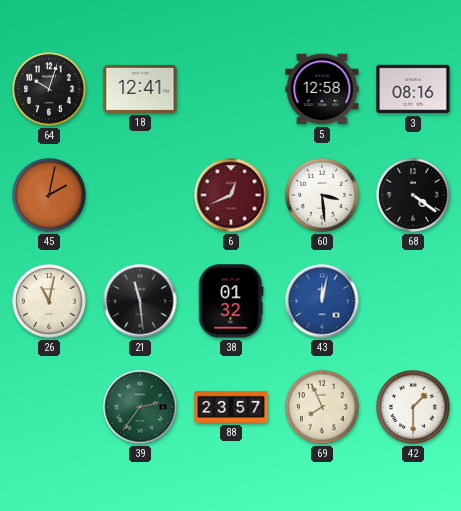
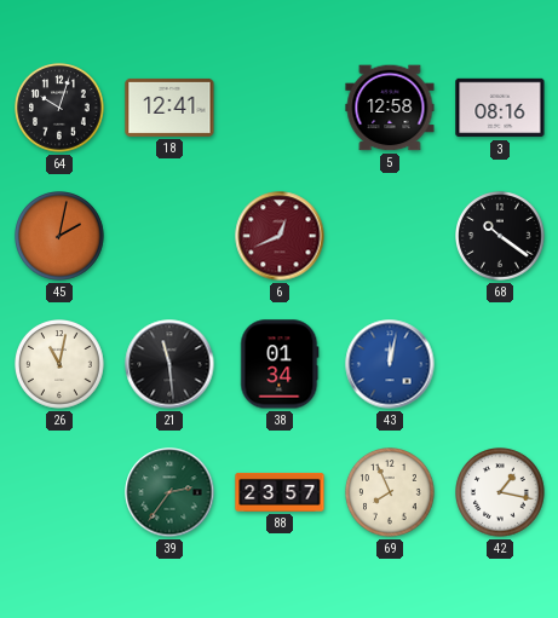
60: 3:29 -> none
68: 4:21 -> 10:21
38: 01:32 -> 01:34
42: 1:30 -> 1:17
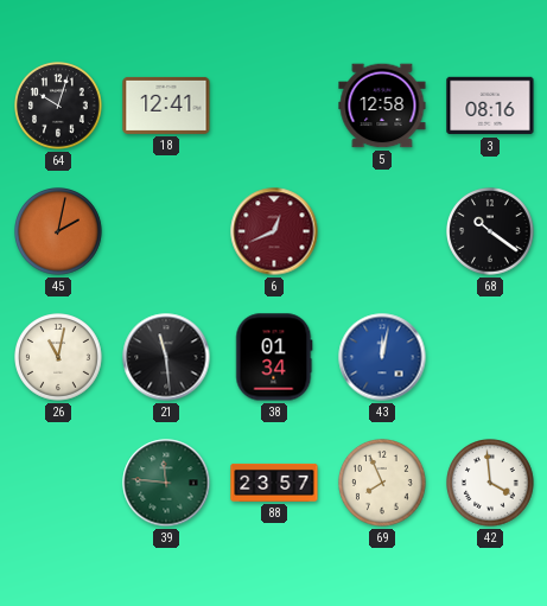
39: 2:36 -> 11:46
42: 1:17 -> 3:59
